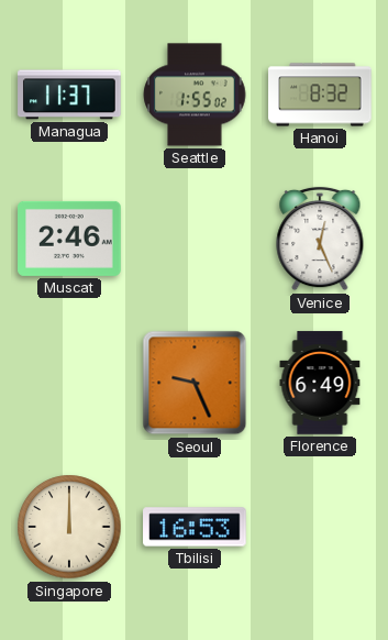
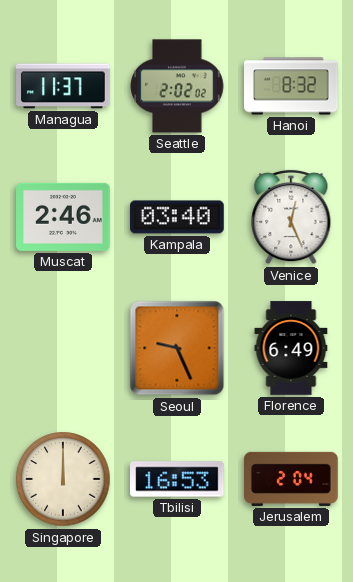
Seattle: 1:55 -> 2:02
Kampala: none -> 03:40
Jerusalem: none -> 2:04
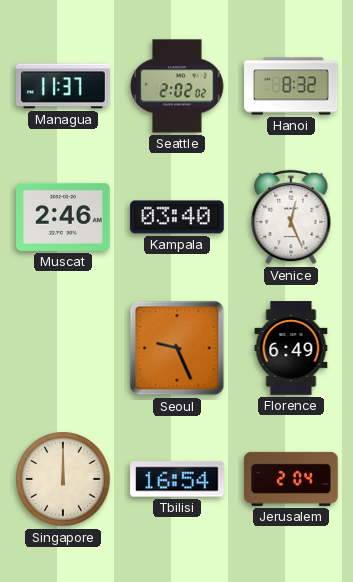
Tbilisi: 16:53 -> 16:54
